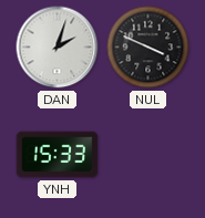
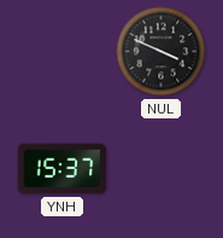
DAN: 2:03 -> none
YNH: 15:33 -> 15:37
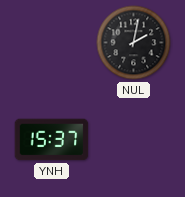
NUL: 3:49 -> 2:02
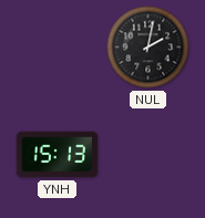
YNH: 15:37 -> 15:13
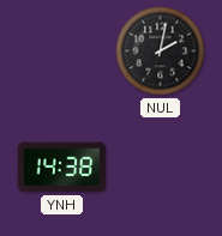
YNH: 15:13 -> 14:38
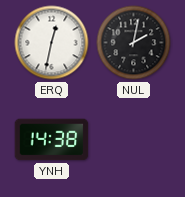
ERQ: none -> 12:32
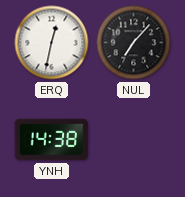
NUL: 2:02 -> 7:07
